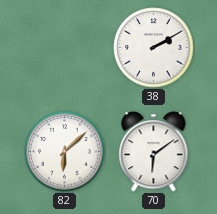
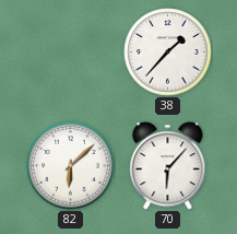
38: 2:10 -> 1:37
70: 6:09 -> 6:07
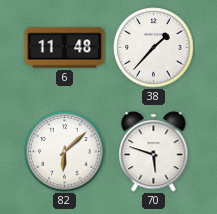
6: none -> 11:48
70: 6:07 -> 5:48
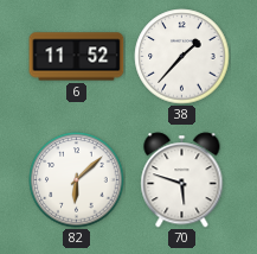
6: 11:48 -> 11:52
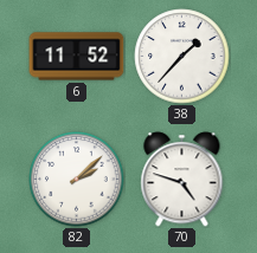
82: 6:08 -> 2:08
70: 5:48 -> 4:48
